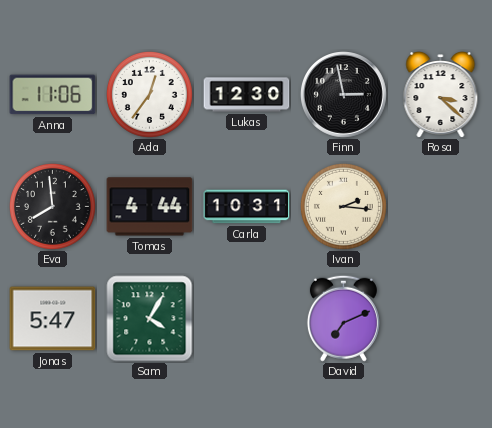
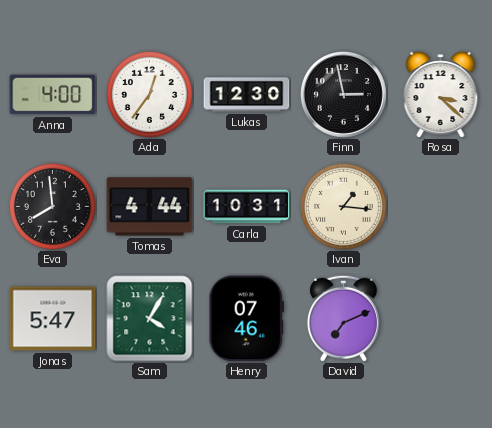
Anna: 11:06 -> 4:00
Ivan: 2:16 -> 1:16
Henry: none -> 07:46
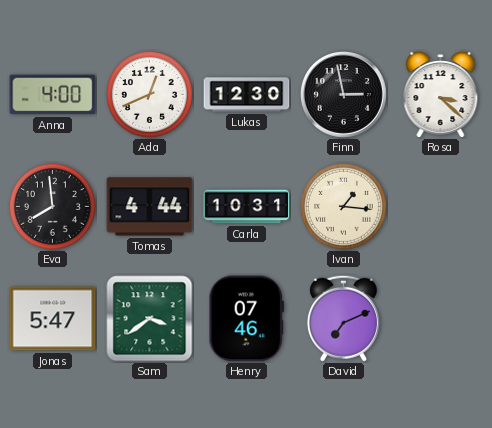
Ada: 12:36 -> 12:41
Sam: 4:05 -> 3:39
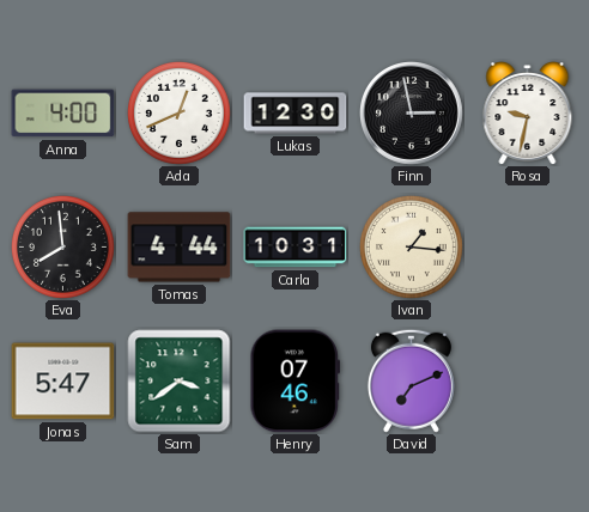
Rosa: 3:22 -> 9:32
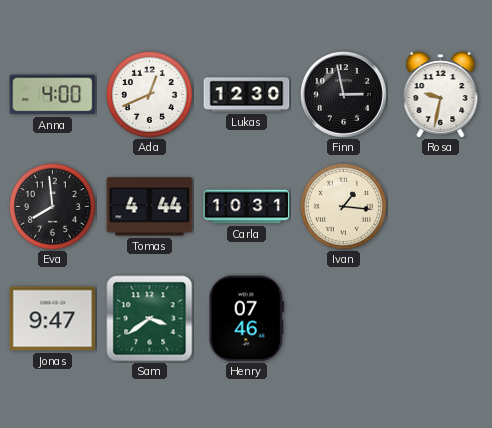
Jonas: 5:47 -> 9:47
David: 7:11 -> none
